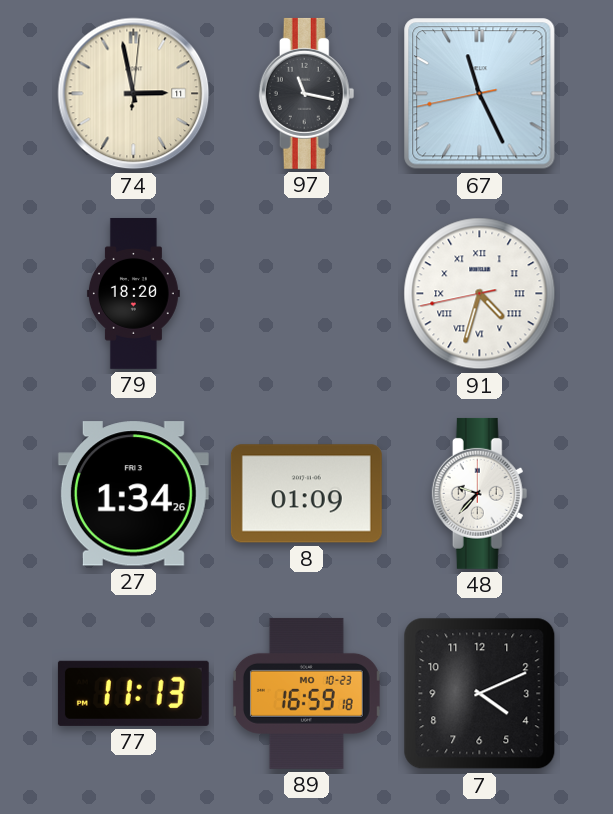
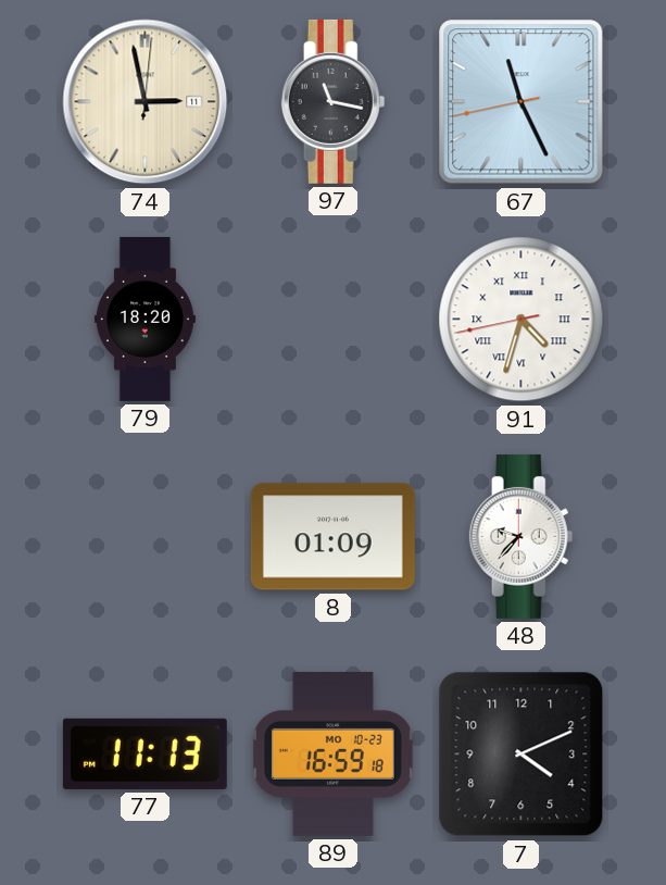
27: 1:34 -> none
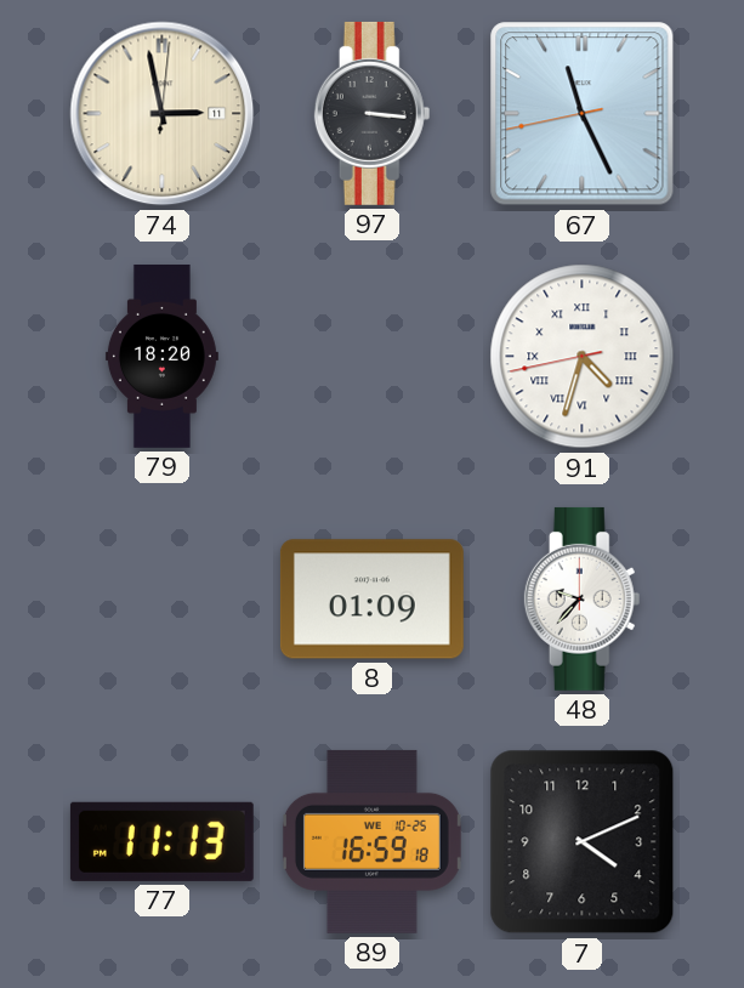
97: 11:17 -> 3:16
89 date: MO 10-23 -> WE 10-25
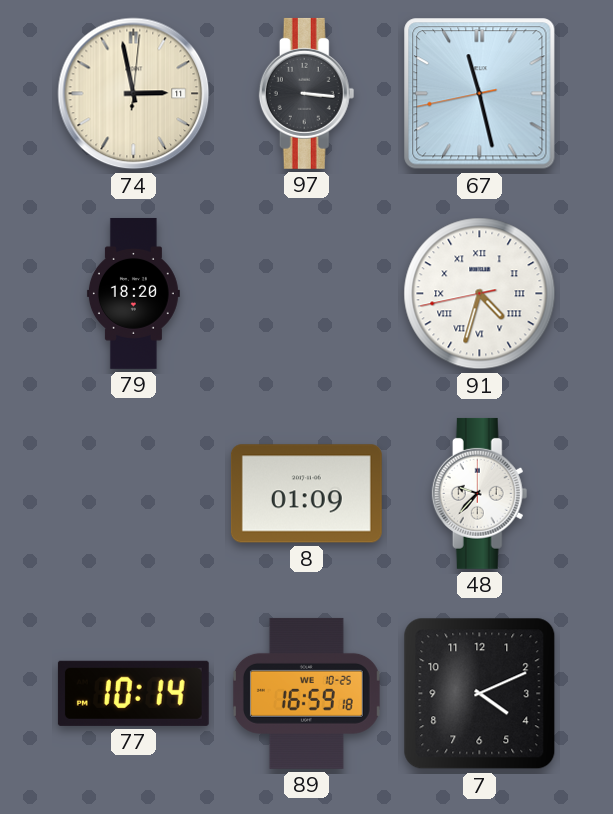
67: 11:25 -> 11:27
77: 11:13 -> 10:14
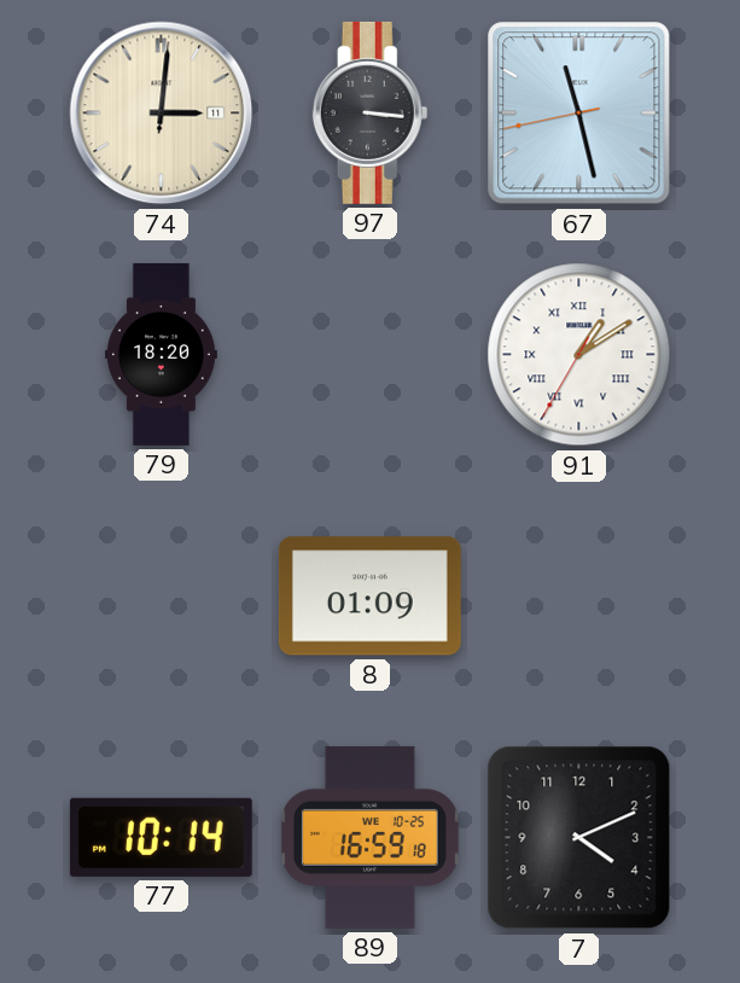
74: 2:58 -> 3:01
91: 4:32 -> 1:09
48: 9:37 -> none
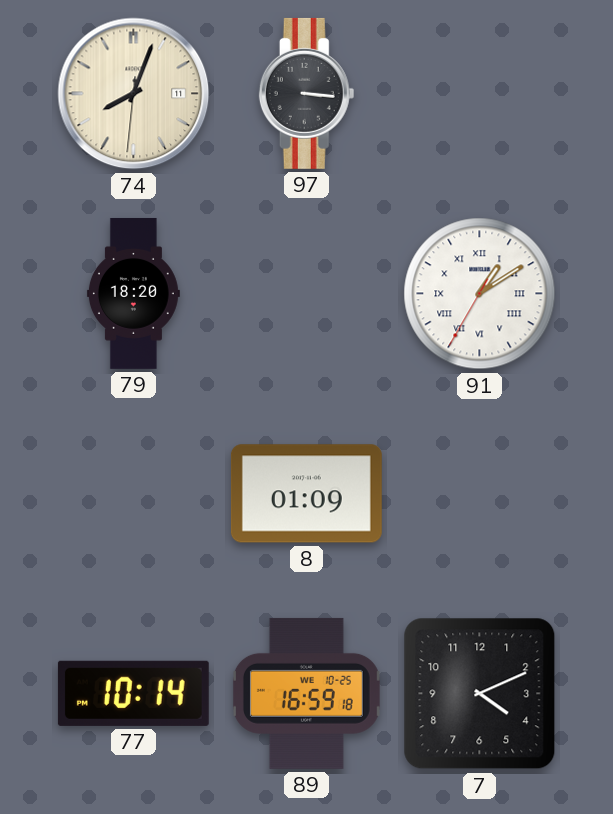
74: 3:01 -> 8:03
67: 11:27 -> none
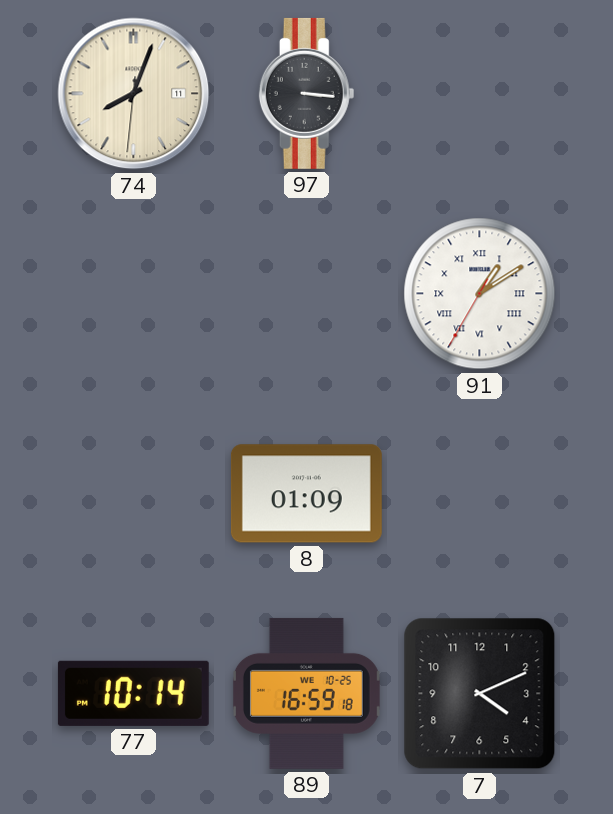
79: 18:20 -> none
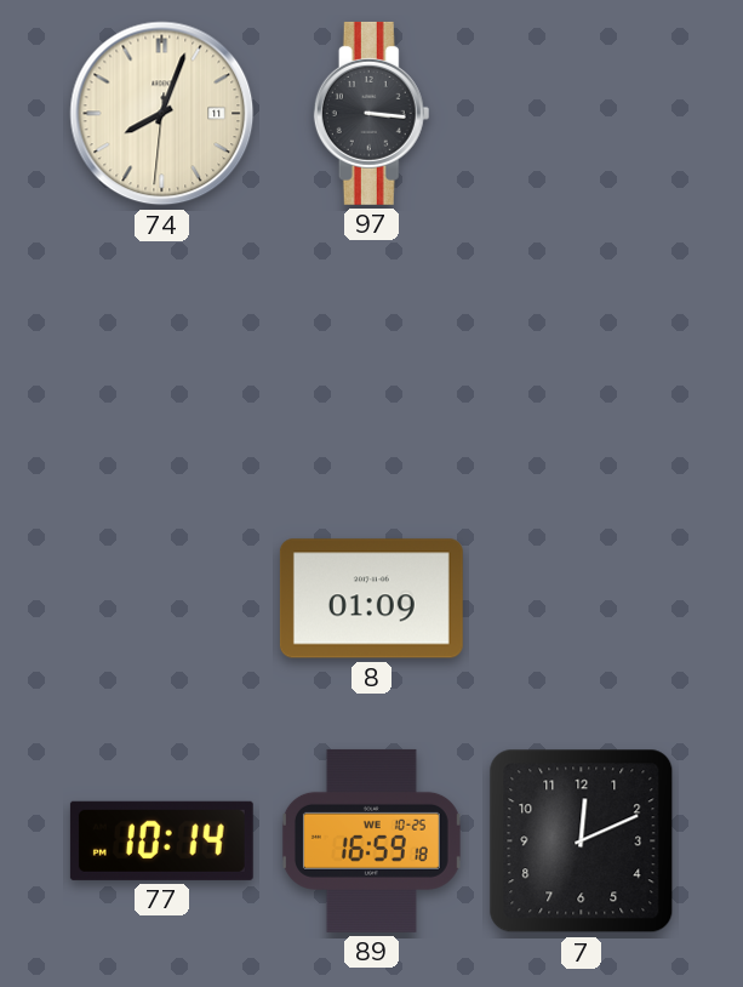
91: 1:09 -> none
7: 4:11 -> 12:11
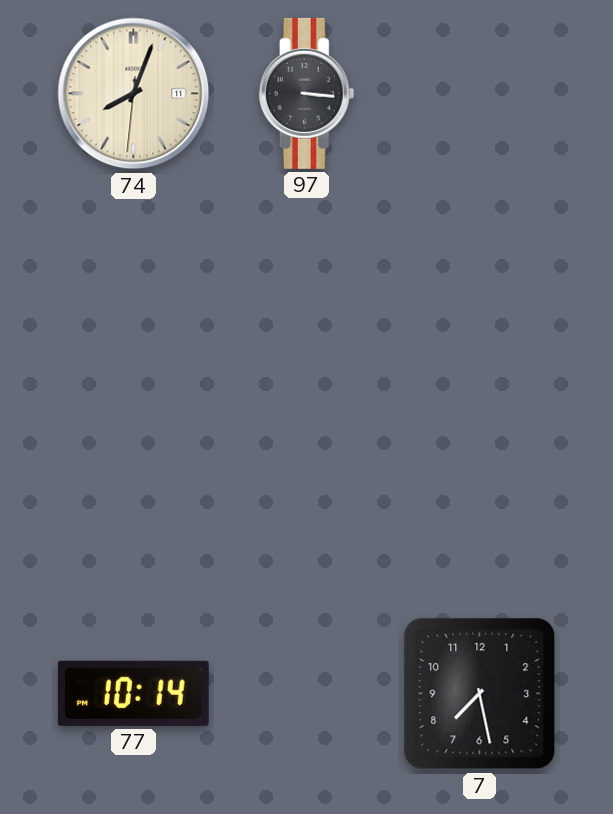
8: 01:09 -> none
89: 16:59 -> none
7: 12:11 -> 7:28
